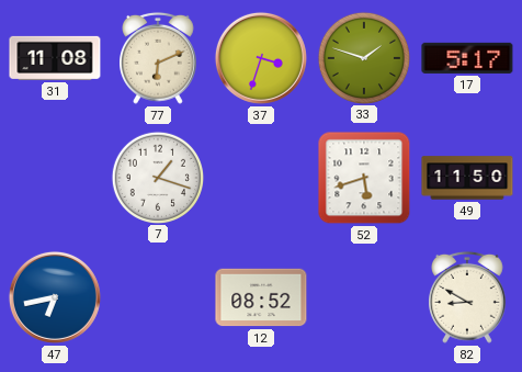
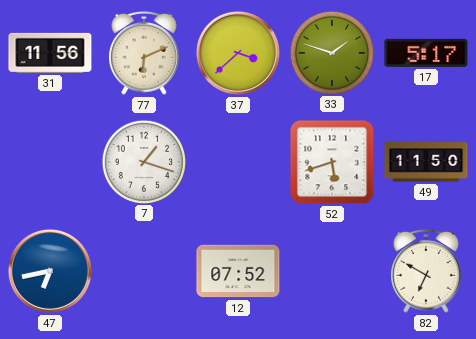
31: 11:08 -> 11:56
37: 3:33 -> 3:38
12: 08:52 -> 07:52
82: 8:50 -> 6:50
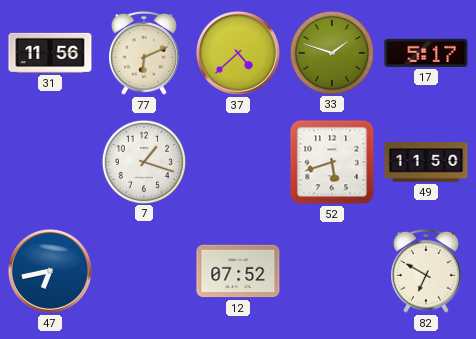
37: 3:38 -> 4:38
